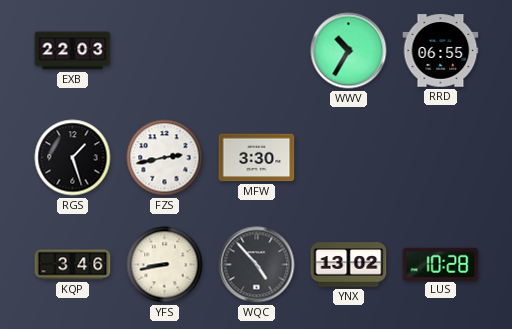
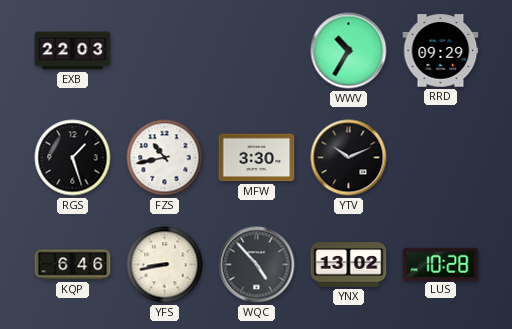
RRD: 06:55 -> 09:29
FZS: 2:43 -> 10:43
YTV: none -> 10:11
KQP: 3:46 -> 6:46
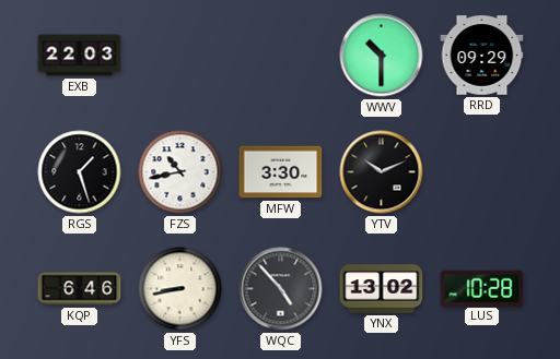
WWV: 10:35 -> 10:30
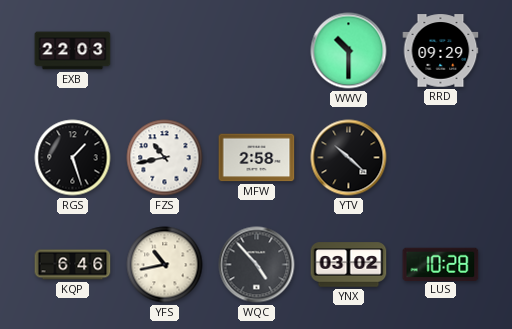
MFW: 3:30 -> 2:58
YTV: 10:11 -> 10:22
YFS: 8:43 -> 10:43
YNX: 13:02 -> 03:02
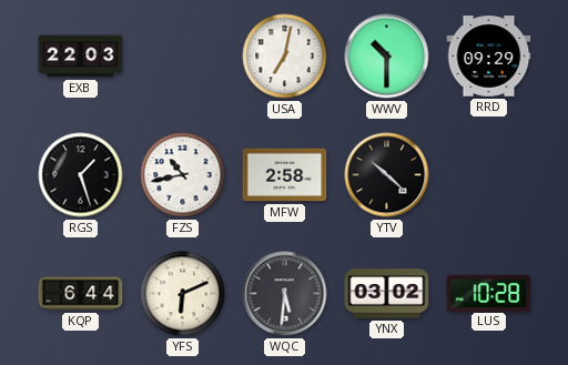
USA: none -> 7:02
KQP: 6:46 -> 6:44
YFS: 10:43 -> 6:11
WQC: 4:53 -> 5:31
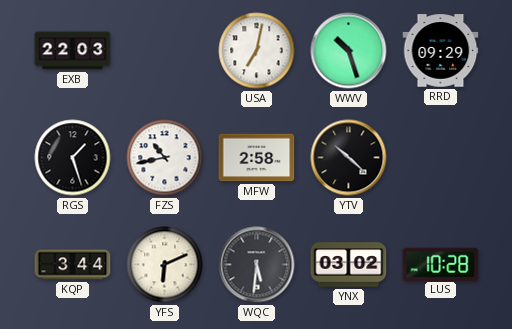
WWV: 10:30 -> 10:27
KQP: 6:44 -> 3:44
